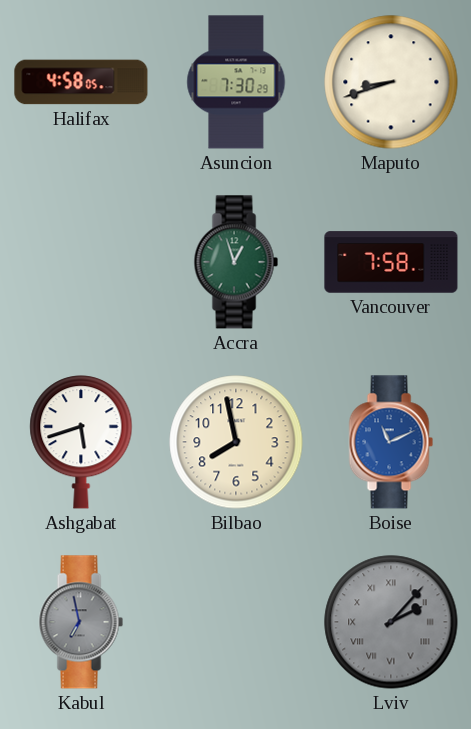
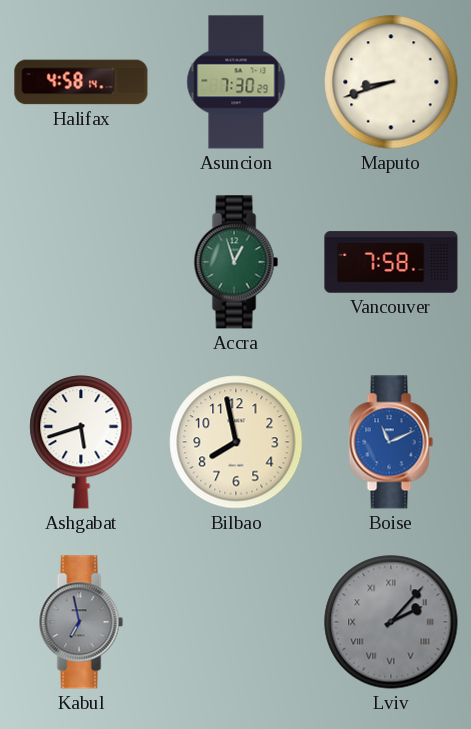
Halifax: 4:58:05 -> 4:58:14
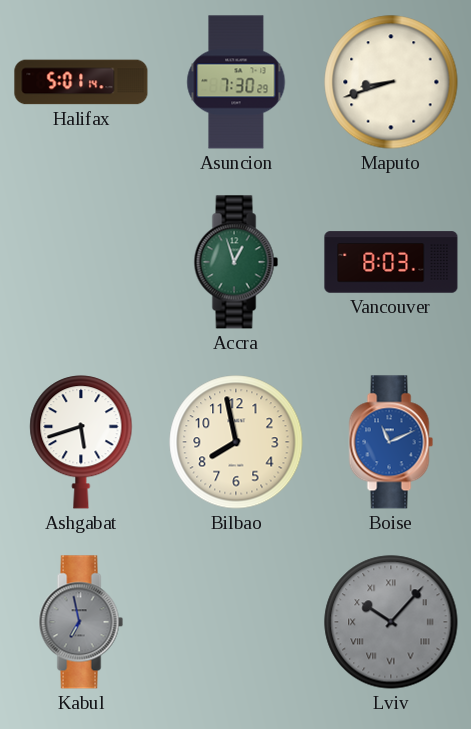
Halifax: 4:58 -> 5:01
Vancouver: 7:58 -> 8:03
Lviv: 2:07 -> 10:07
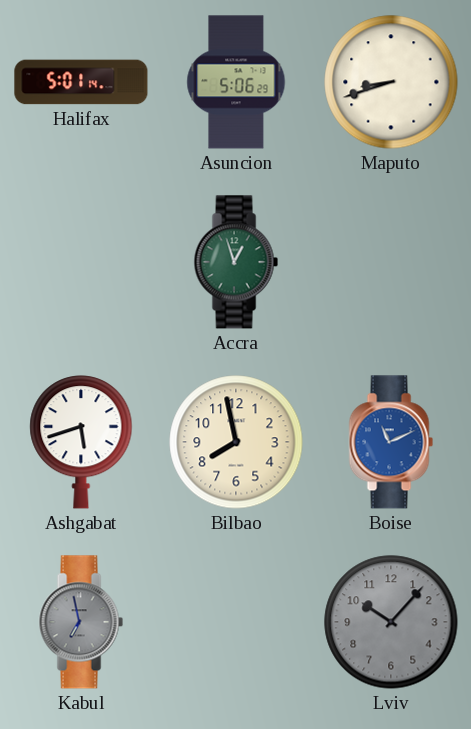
Asuncion: 7:30 -> 5:06
Vancouver: 8:03 -> none
Lviv numerals: Roman -> Arabic
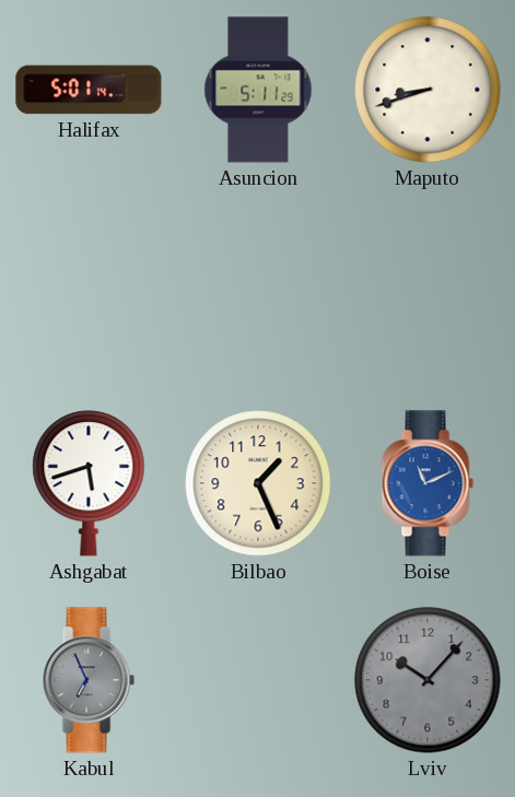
Asuncion: 5:06 -> 5:11
Accra: 12:57 -> none
Bilbao: 7:58 -> 1:26
Kabul: 6:58 -> 6:56
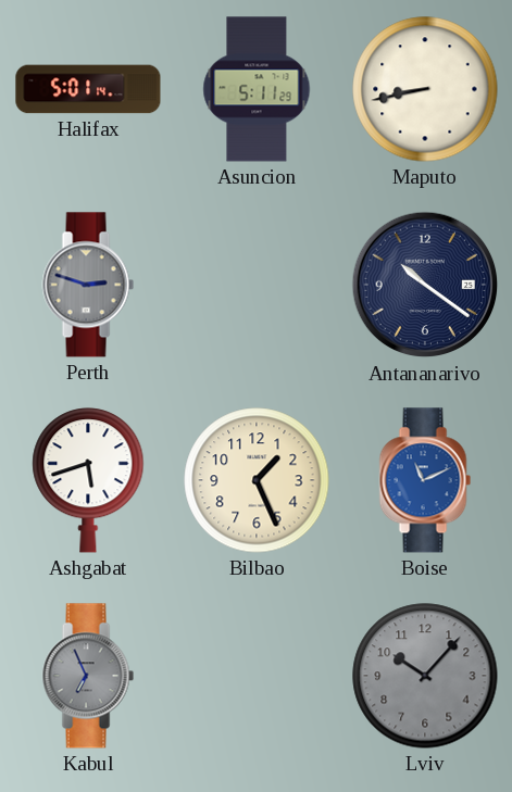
Maputo: 8:42 -> 8:43
Perth: none -> 2:48
Antananarivo: none -> 10:21
